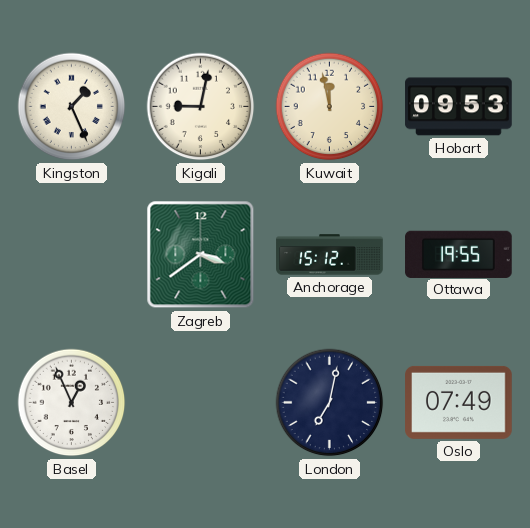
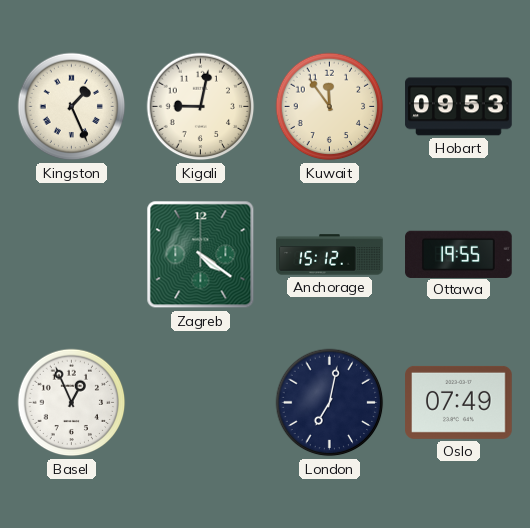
Kuwait: 11:58 -> 11:54
Zagreb: 3:39 -> 4:21
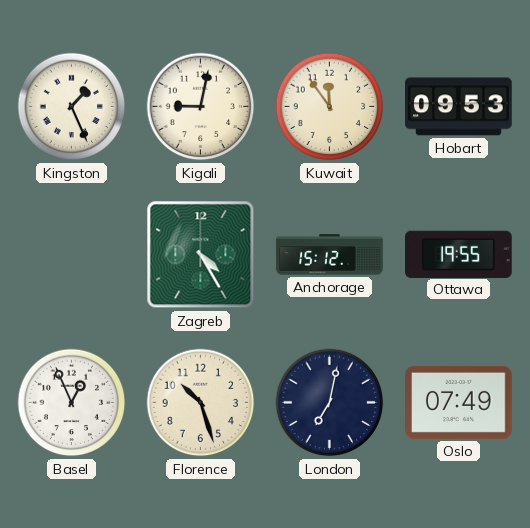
Zagreb: 4:21 -> 4:25
Florence: none -> 10:27
